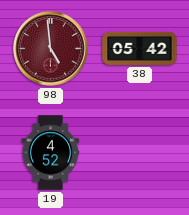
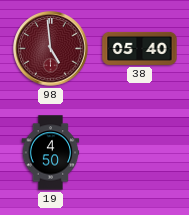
38: 05:42 -> 05:40
19: 4:52 -> 4:50
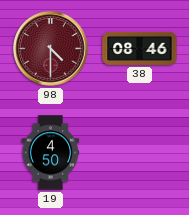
98: 4:59 -> 4:30
38: 05:40 -> 08:46
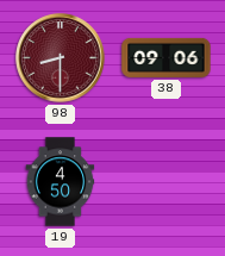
98: 4:30 -> 8:30
38: 08:46 -> 09:06
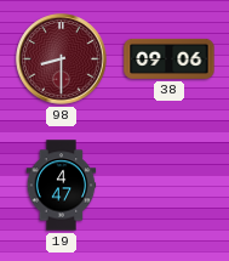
19: 4:50 -> 4:47
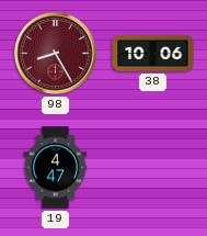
98: 8:30 -> 8:25
38: 09:06 -> 10:06
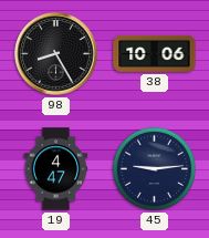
98 dial: burgundy -> black
45: none -> 9:14
